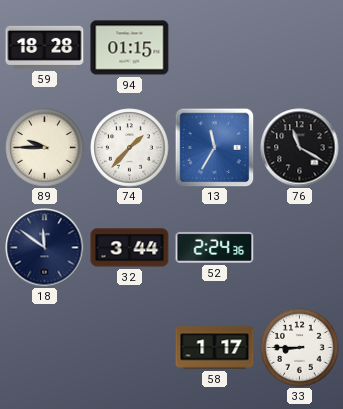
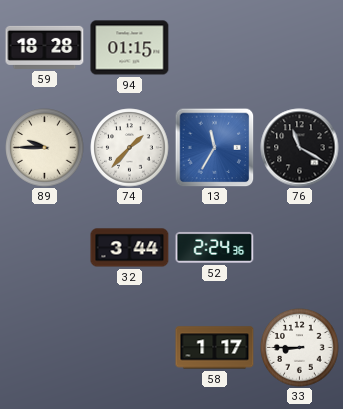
18: 11:51 -> none
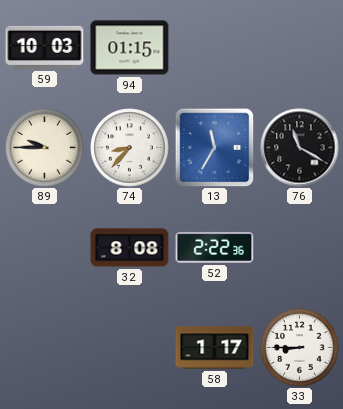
59: 18:28 -> 10:03
74: 1:37 -> 8:37
32: 3:44 -> 8:08
52: 2:24 -> 2:22
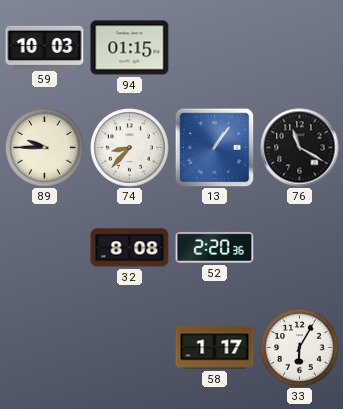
13: 11:35 -> 1:06
52: 2:22 -> 2:20
33: 8:45 -> 6:05
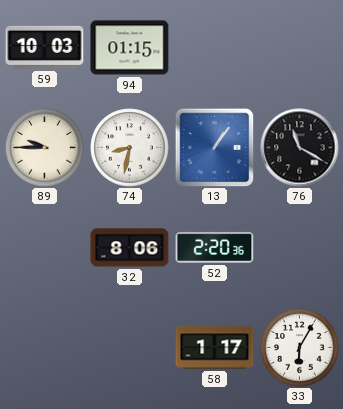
74: 8:37 -> 8:32
32: 8:08 -> 8:06
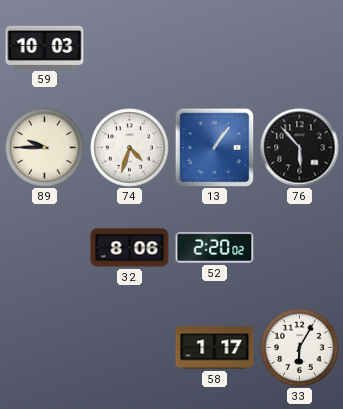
94: 01:15 -> none
74: 8:32 -> 4:33
76: 11:20 -> 5:53
52: 2:20:36 -> 2:20:02
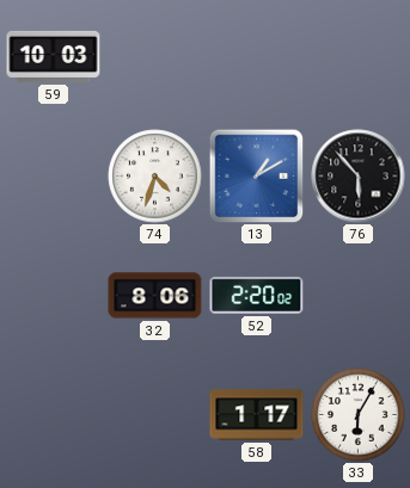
89: 9:45 -> none
13: 1:06 -> 1:10
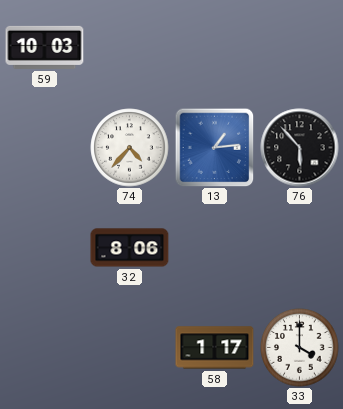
74: 4:33 -> 4:37
13: 1:10 -> 1:14
52: 2:20 -> none
33: 6:05 -> 4:00
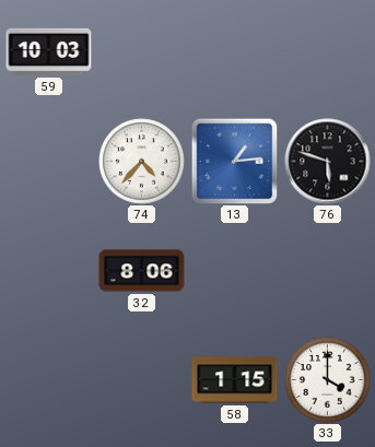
76: 5:53 -> 5:48
58: 1:17 -> 1:15
